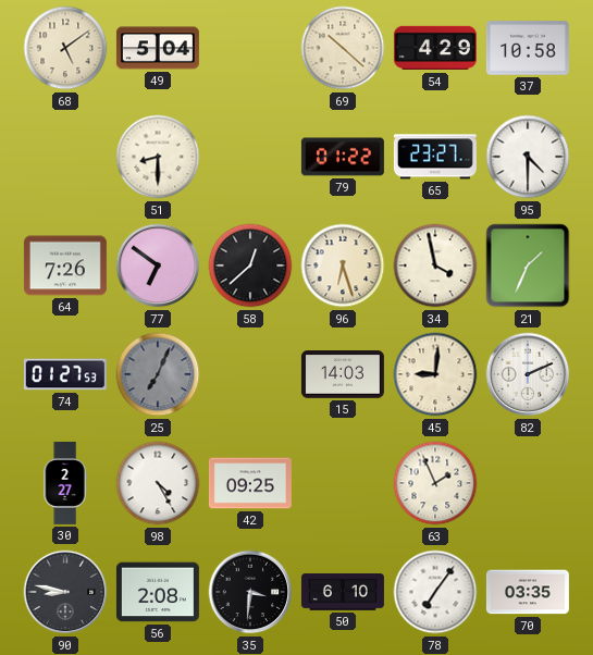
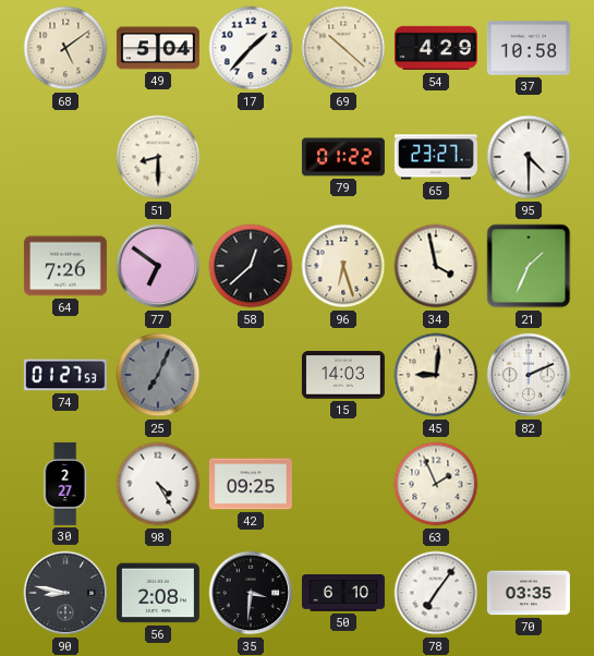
17: none -> 1:37
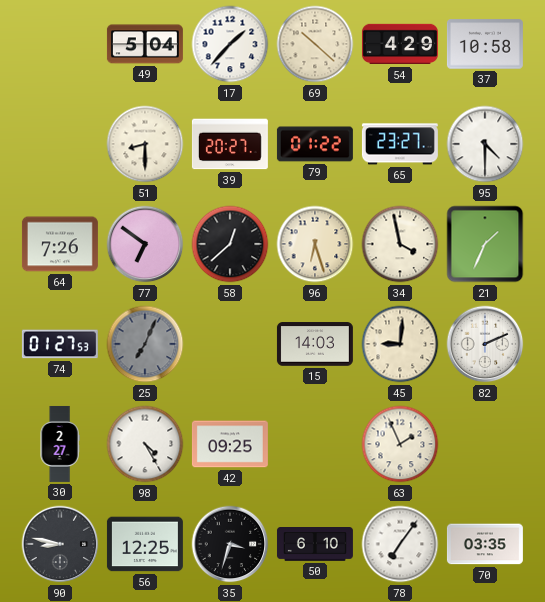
68: 5:09 -> none
39: none -> 20:27
56: 2:08 -> 12:25
35: 3:31 -> 3:33
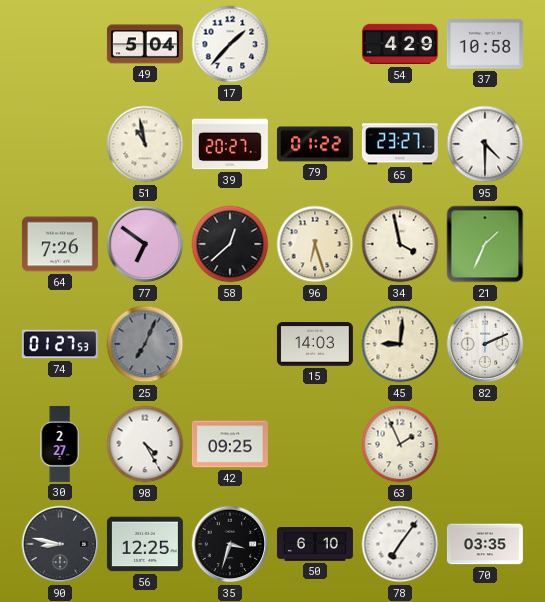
69: 10:22 -> none
51: 8:30 -> 10:58
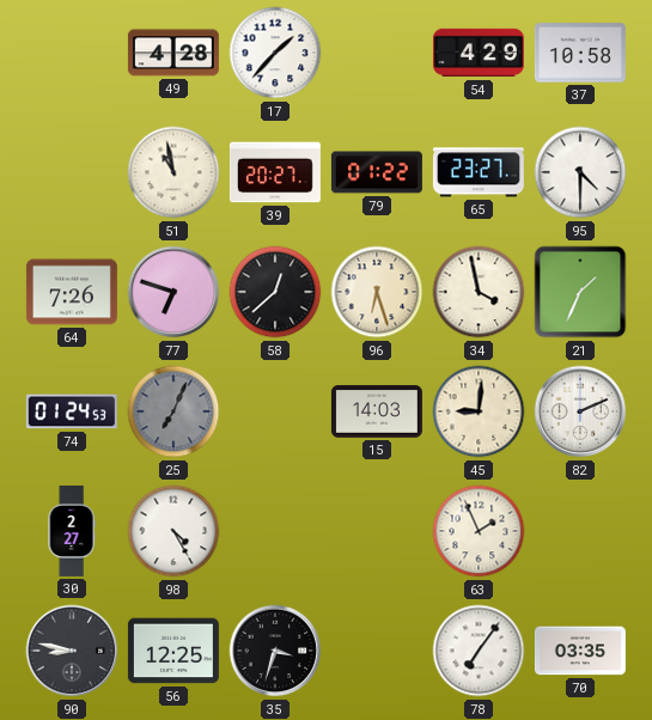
49: 5:04 -> 4:28
77: 6:51 -> 6:48
74: 01:27 -> 01:24
42: 09:25 -> none
50: 6:10 -> none
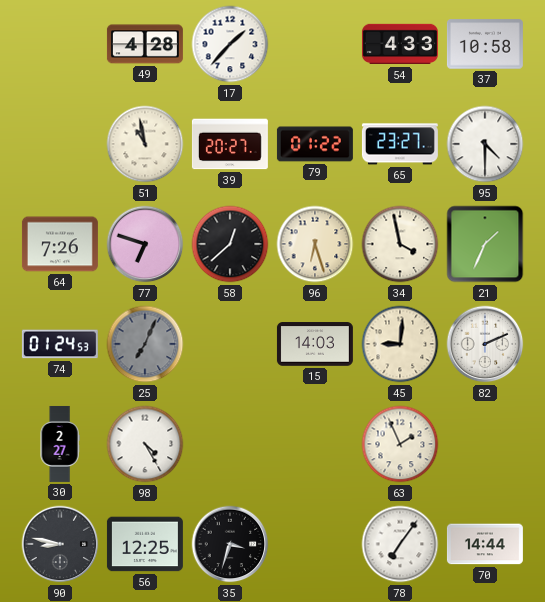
54: 4:29 -> 4:33
70: 03:35 -> 14:44
